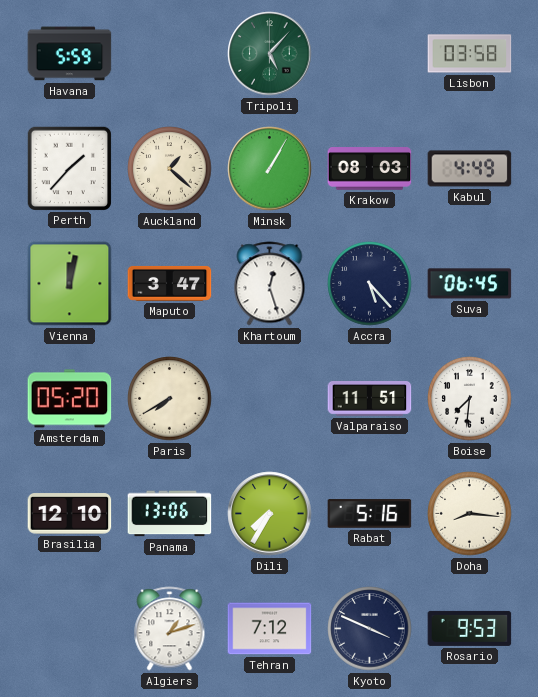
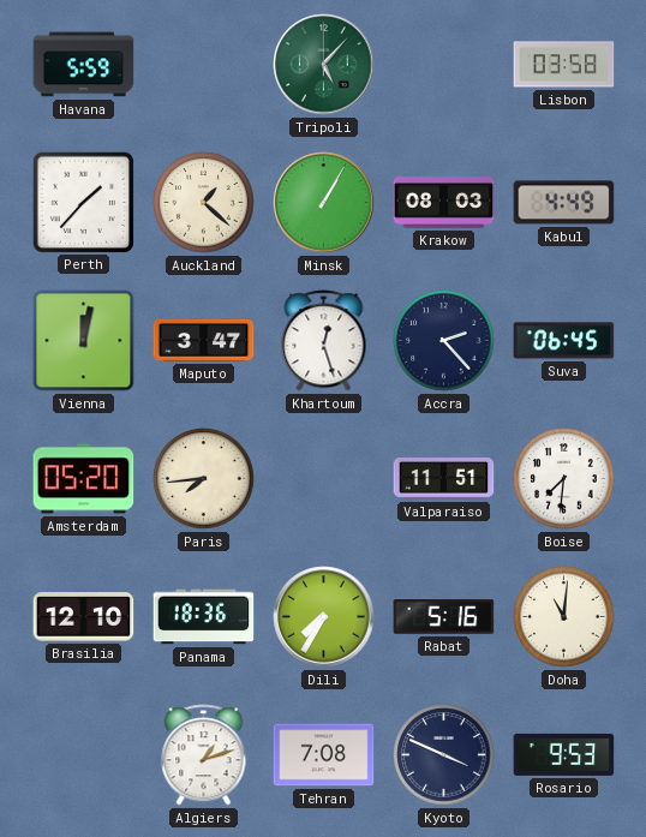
Accra: 5:23 -> 2:23
Paris: 7:40 -> 7:44
Panama: 13:06 -> 18:36
Doha: 8:16 -> 11:01
Tehran: 7:12 -> 7:08
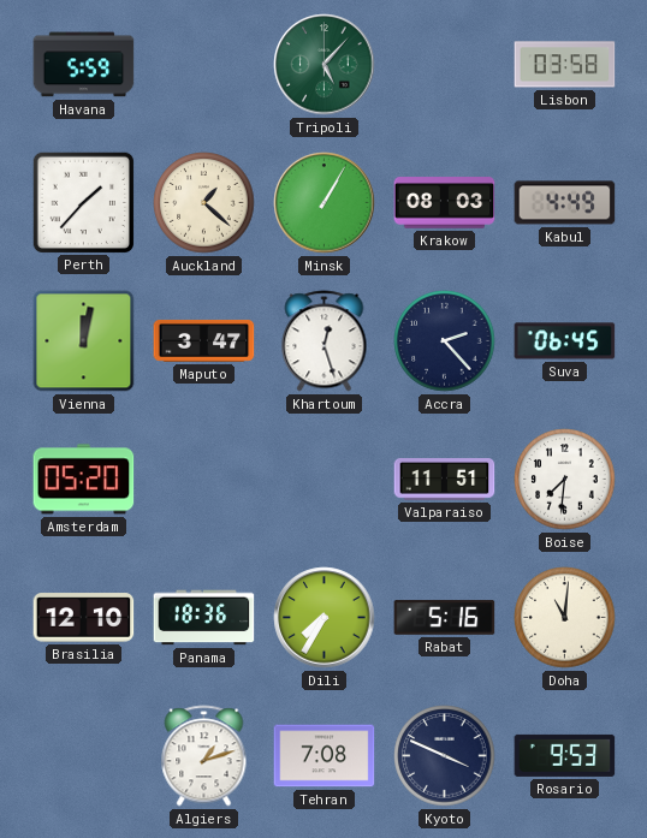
Paris: 7:44 -> none
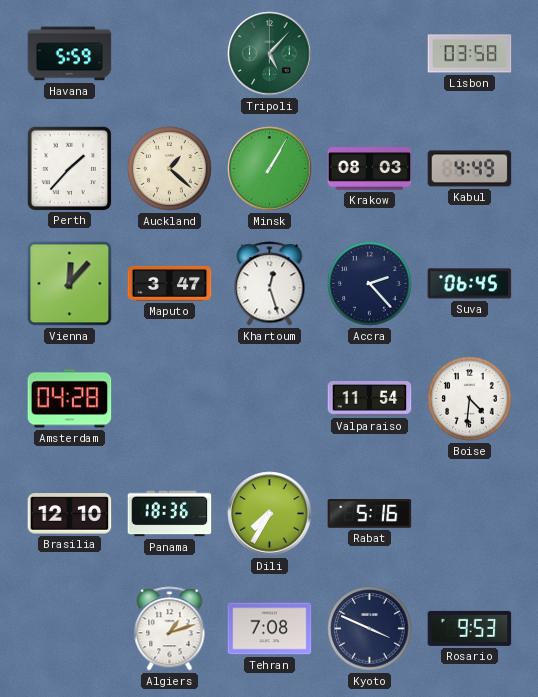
Vienna: 12:02 -> 12:07
Amsterdam: 05:20 -> 04:28
Valparaiso: 11:51 -> 11:54
Boise: 7:31 -> 4:31
Doha: 11:01 -> none
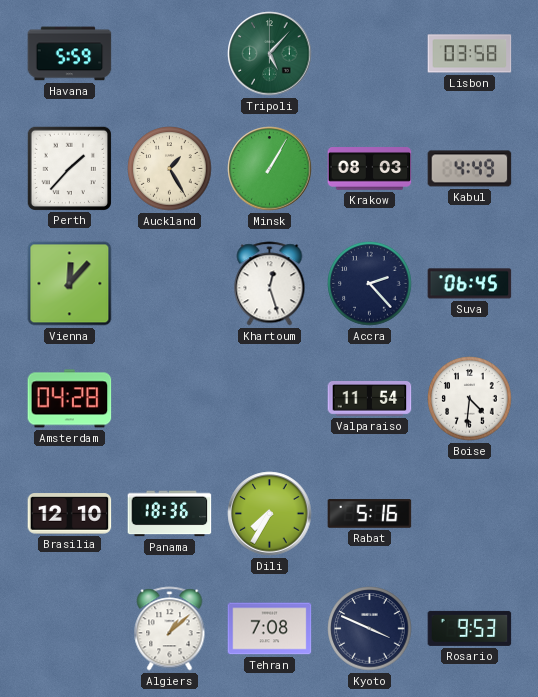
Auckland: 1:22 -> 1:25
Maputo: 3:47 -> none
Algiers: 1:12 -> 1:08
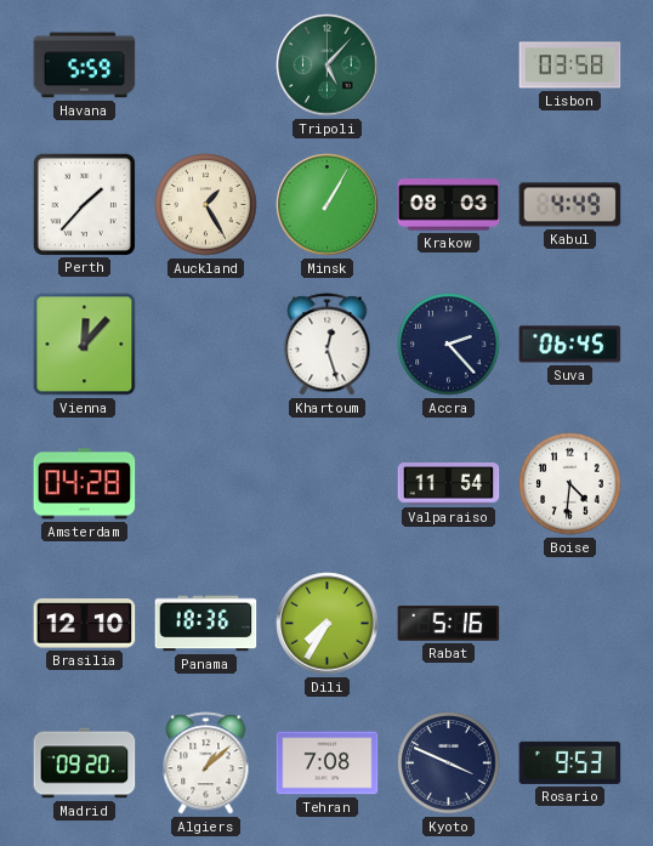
Madrid: none -> 09:20
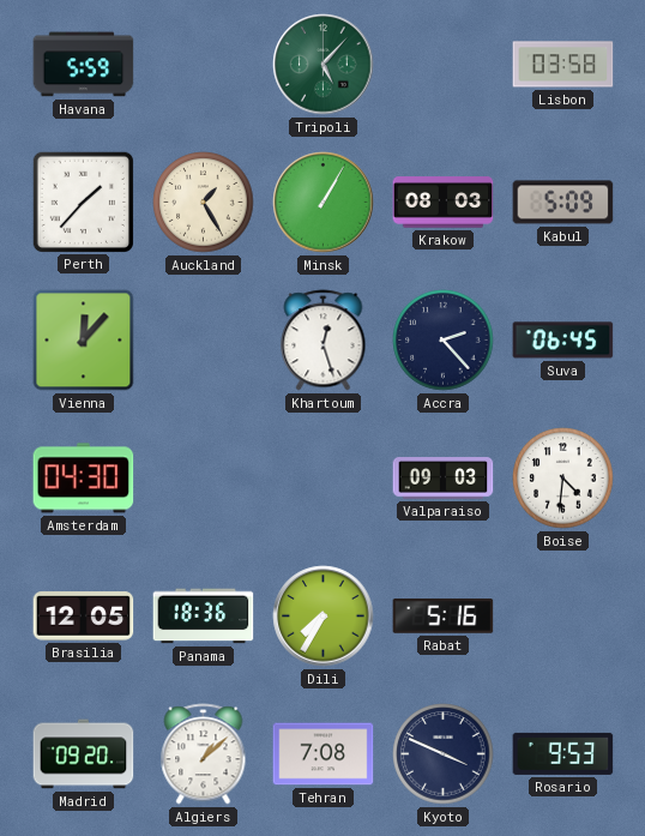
Kabul: 4:49 -> 5:09
Amsterdam: 04:28 -> 04:30
Valparaiso: 11:54 -> 09:03
Brasilia: 12:10 -> 12:05
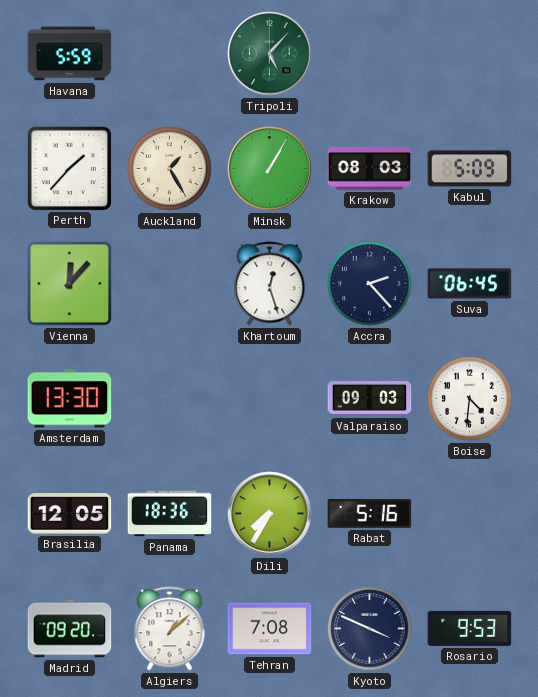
Lisbon: 03:58 -> none
Amsterdam: 04:30 -> 13:30
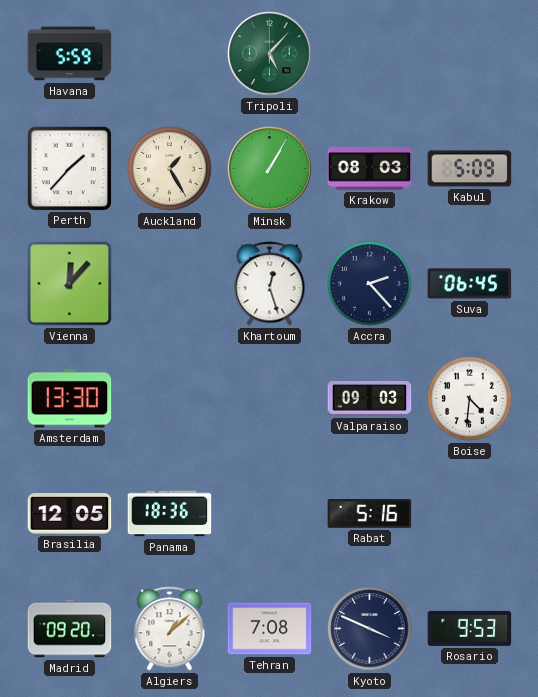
Dili: 7:35 -> none
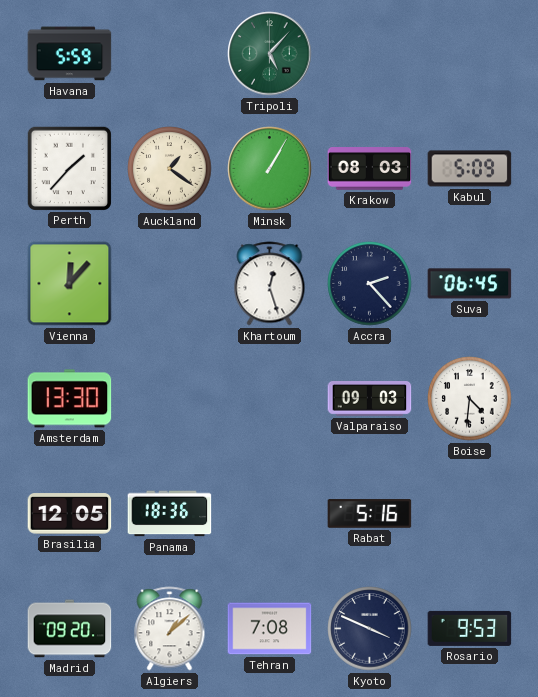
Auckland: 1:25 -> 1:21
